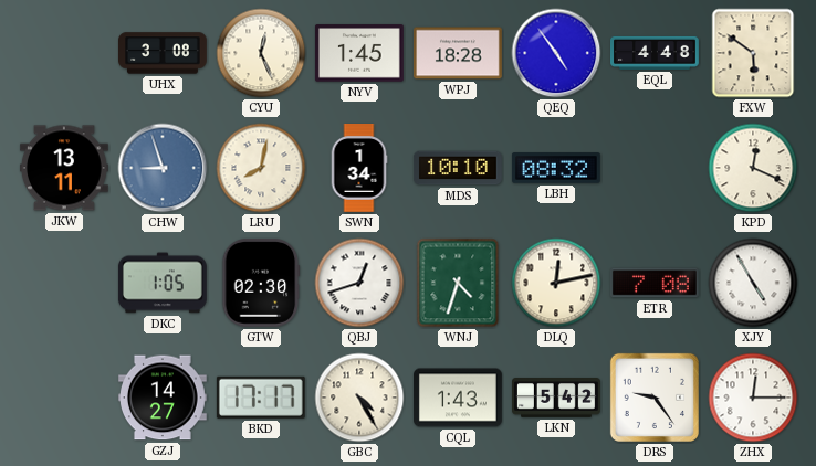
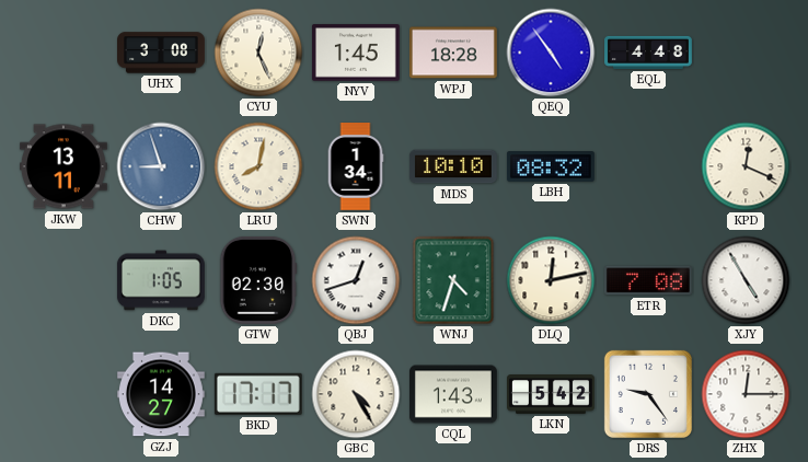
FXW: 5:51 -> none
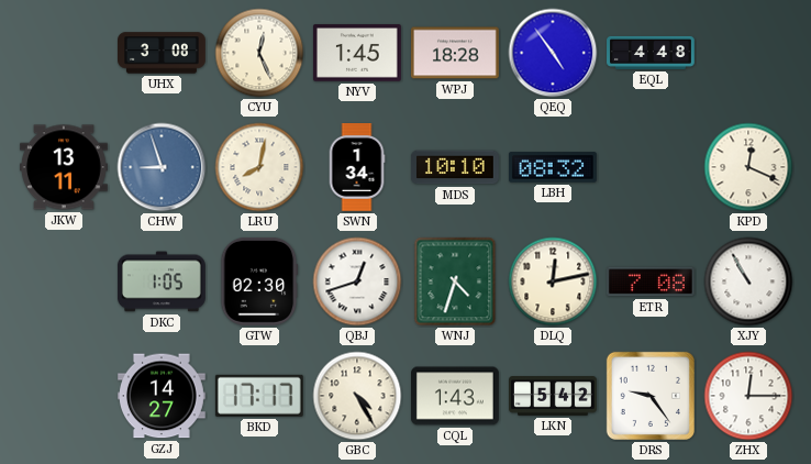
XJY: 4:55 -> 10:55
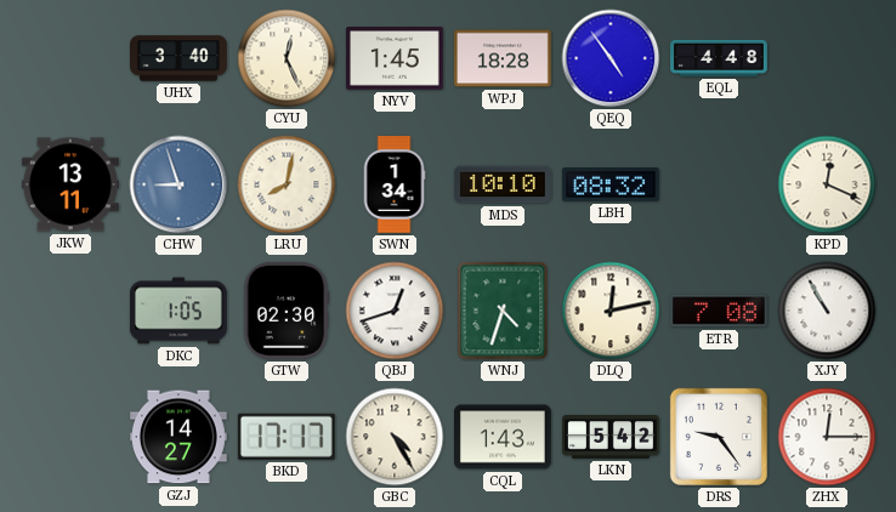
UHX: 3:08 -> 3:40
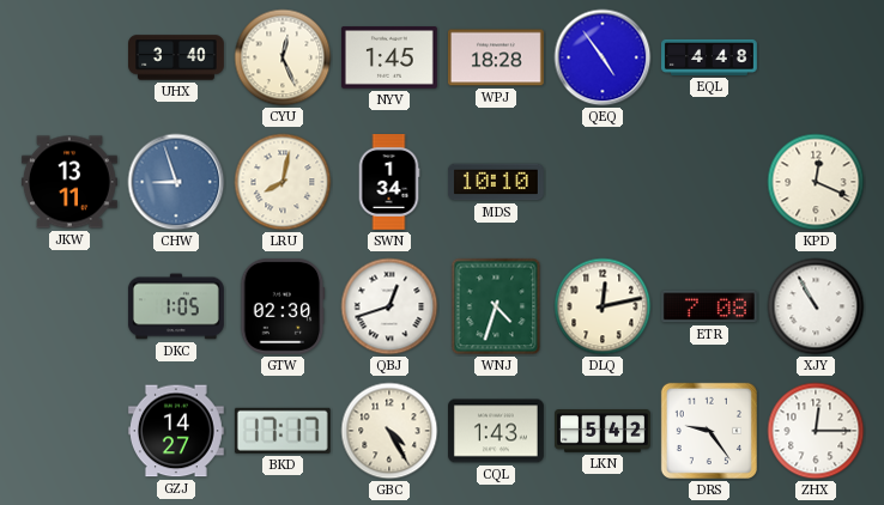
LBH: 08:32 -> none
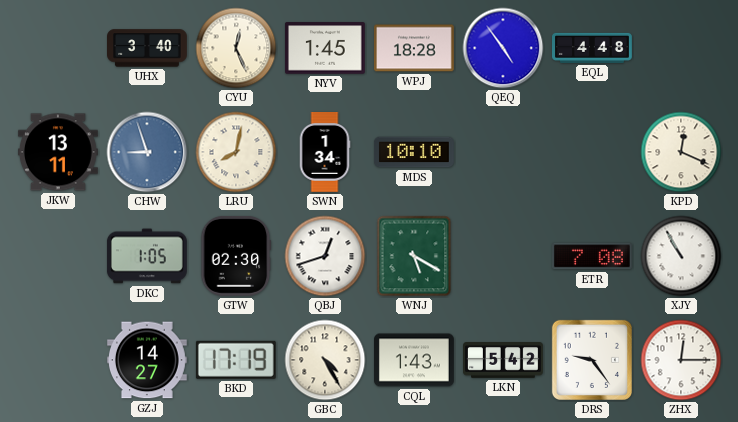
WNJ: 4:33 -> 5:20
DLQ: 12:13 -> none
BKD: 17:17 -> 17:19
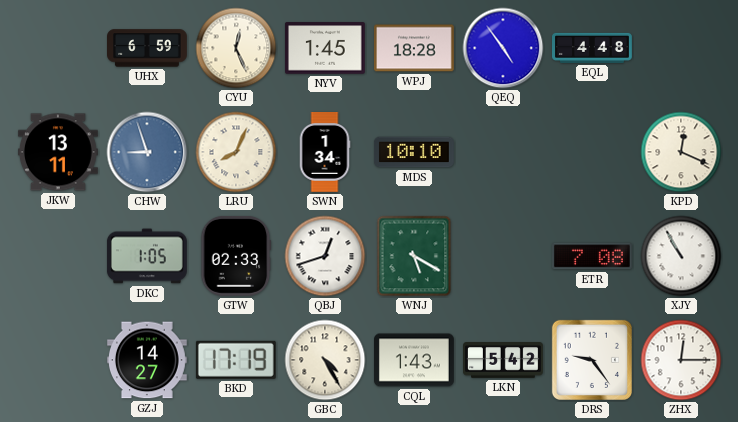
UHX: 3:40 -> 6:59
LRU: 8:02 -> 8:04
GTW: 02:30 -> 02:33
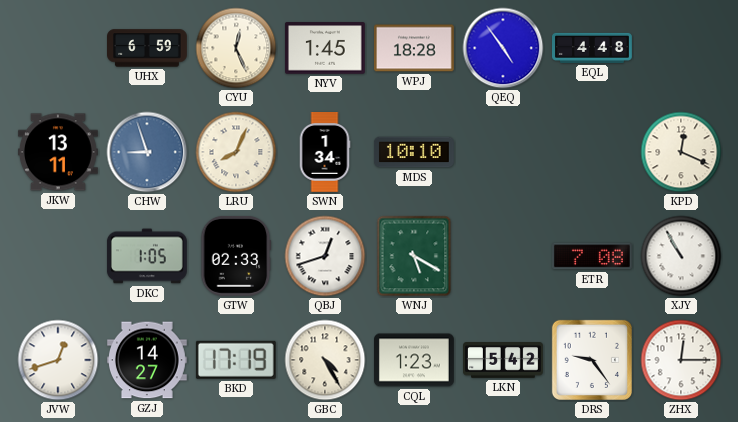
JVW: none -> 12:42
CQL: 1:43 -> 1:23
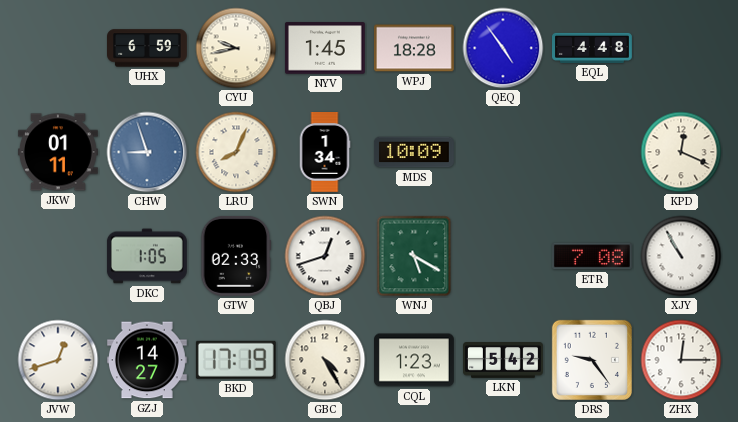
CYU: 12:26 -> 9:43
JKW: 13:11 -> 01:11
MDS: 10:10 -> 10:09
